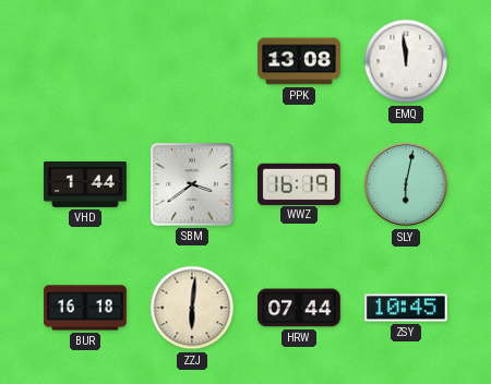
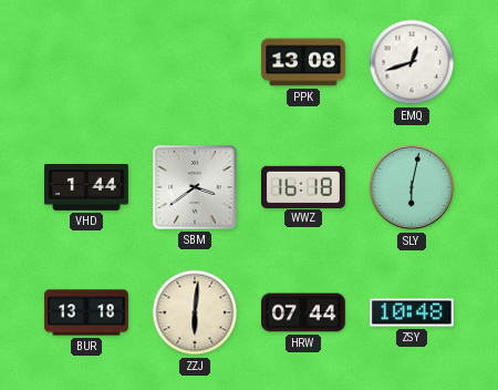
EMQ: 11:59 -> 12:42
WWZ: 16:19 -> 16:18
BUR: 16:18 -> 13:18
ZSY: 10:45 -> 10:48
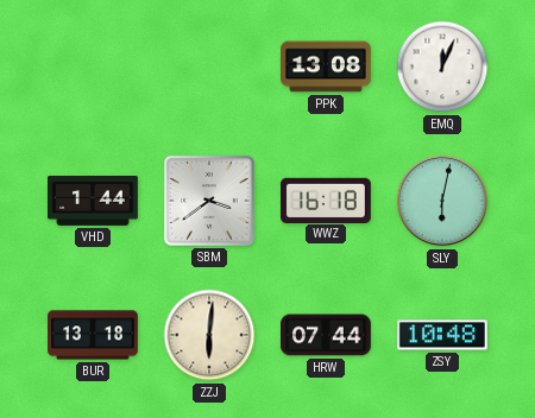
EMQ: 12:42 -> 12:04
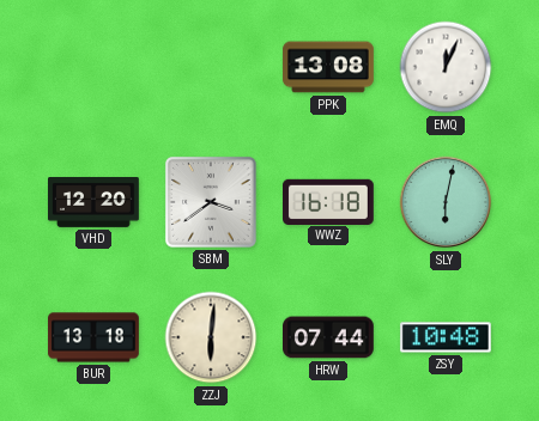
VHD: 1:44 -> 12:20
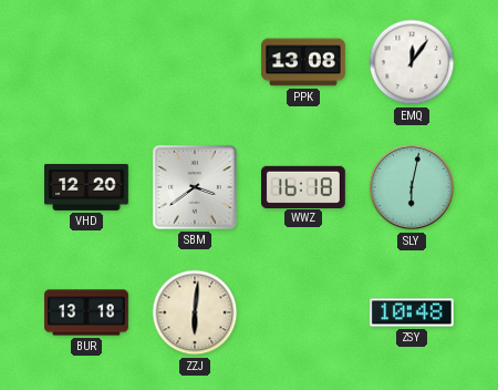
EMQ: 12:04 -> 12:06
HRW: 07:44 -> none
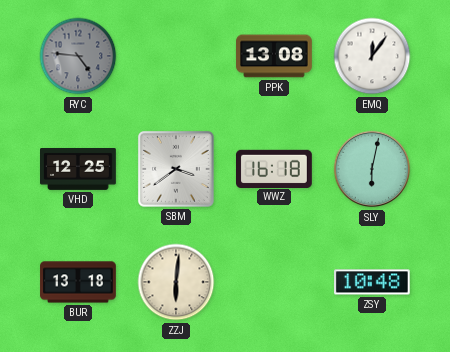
RYC: none -> 4:46
VHD: 12:20 -> 12:25
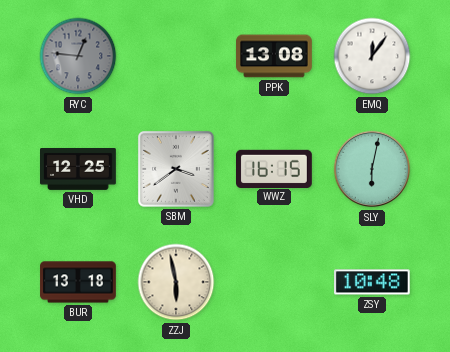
RYC: 4:46 -> 12:46
WWZ: 16:18 -> 16:15
ZZJ: 6:01 -> 5:58
